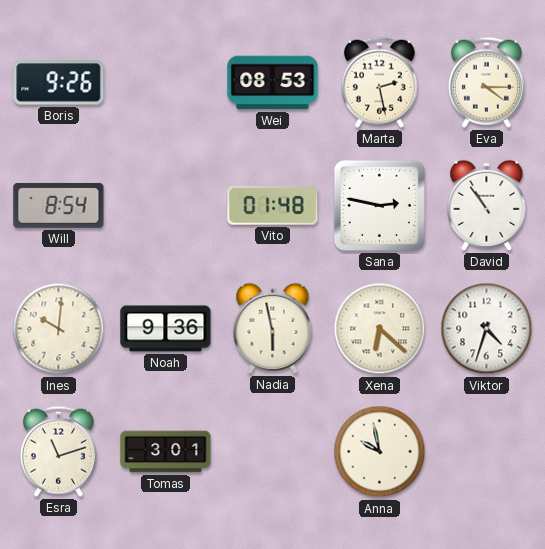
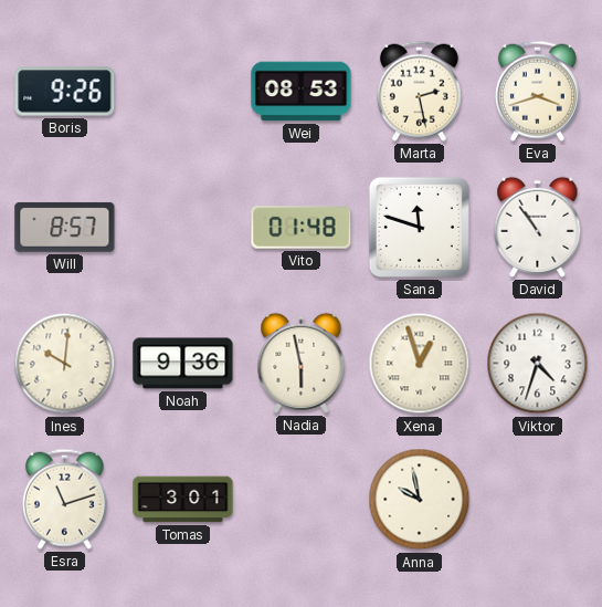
Eva: 4:15 -> 3:42
Will: 8:54 -> 8:57
Sana: 2:47 -> 11:48
Xena: 6:22 -> 12:57
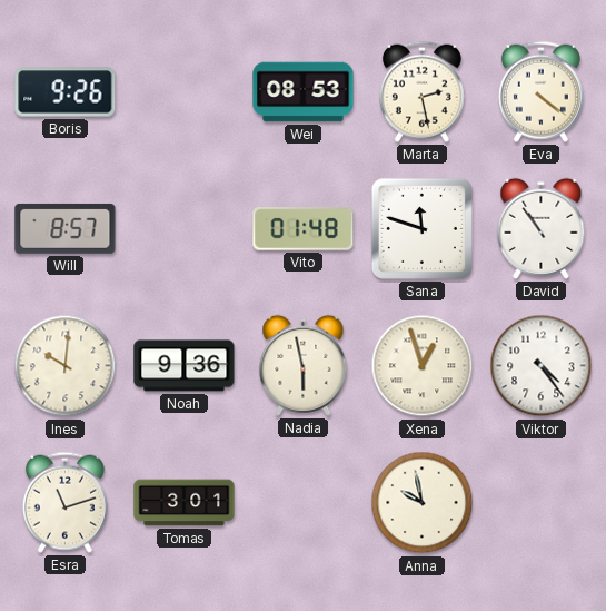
Eva: 3:42 -> 4:21
Viktor: 4:33 -> 4:24
